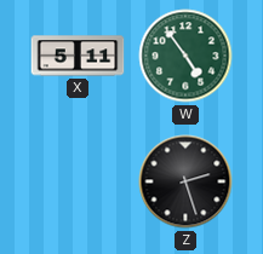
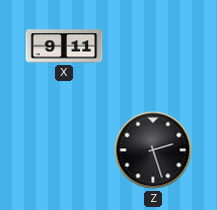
X: 5:11 -> 9:11
W: 4:54 -> none
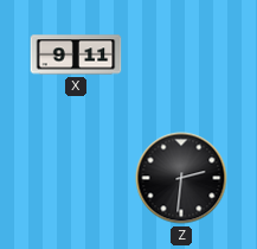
Z: 2:27 -> 2:31
